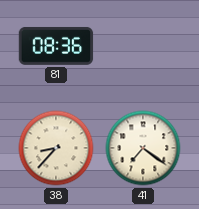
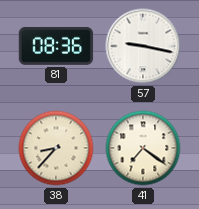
57: none -> 9:17
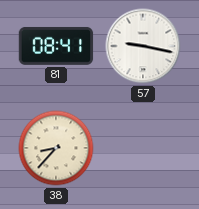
81: 08:36 -> 08:41
41: 7:21 -> none
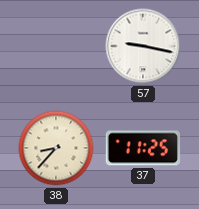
81: 08:41 -> none
37: none -> 11:25
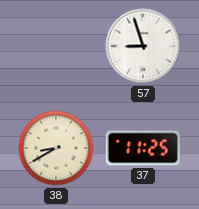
57: 9:17 -> 8:57
38: 8:37 -> 8:40
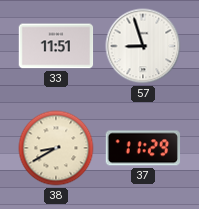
33: none -> 11:51
37: 11:25 -> 11:29
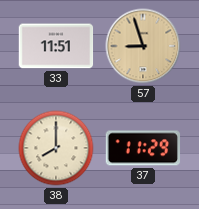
57 dial: white -> champagne
38: 8:40 -> 8:00
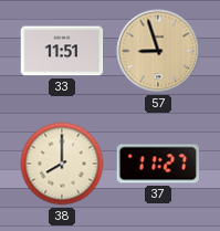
37: 11:29 -> 11:27
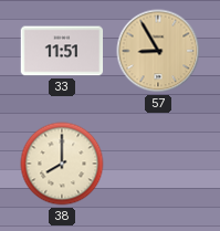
57: 8:57 -> 8:55
37: 11:27 -> none
